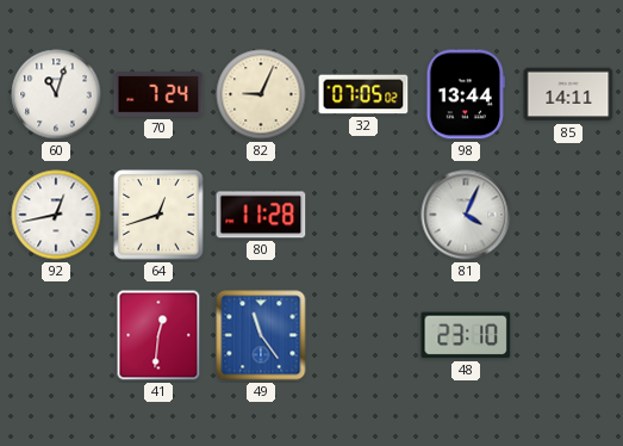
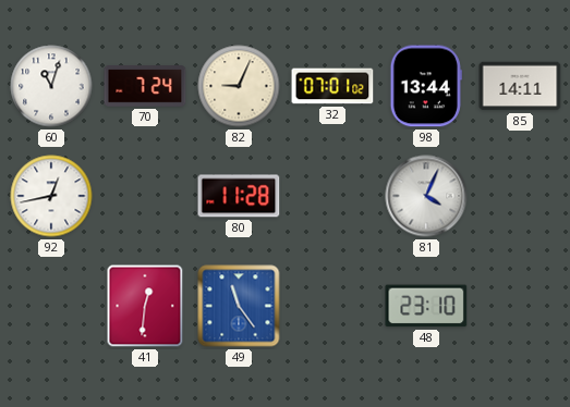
32: 07:05 -> 07:01
64: 12:42 -> none
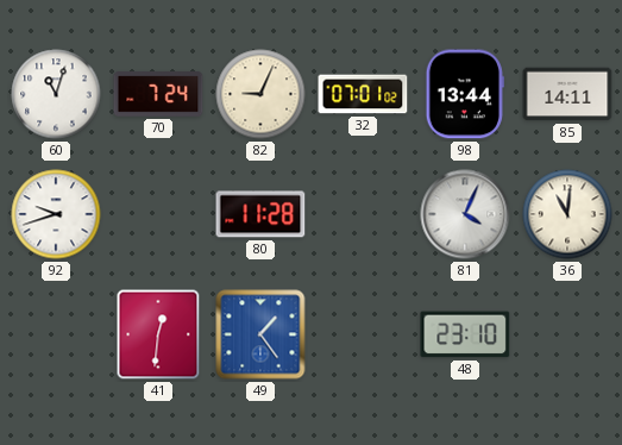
92: 12:43 -> 9:42
36: none -> 11:01
49: 11:24 -> 1:24
